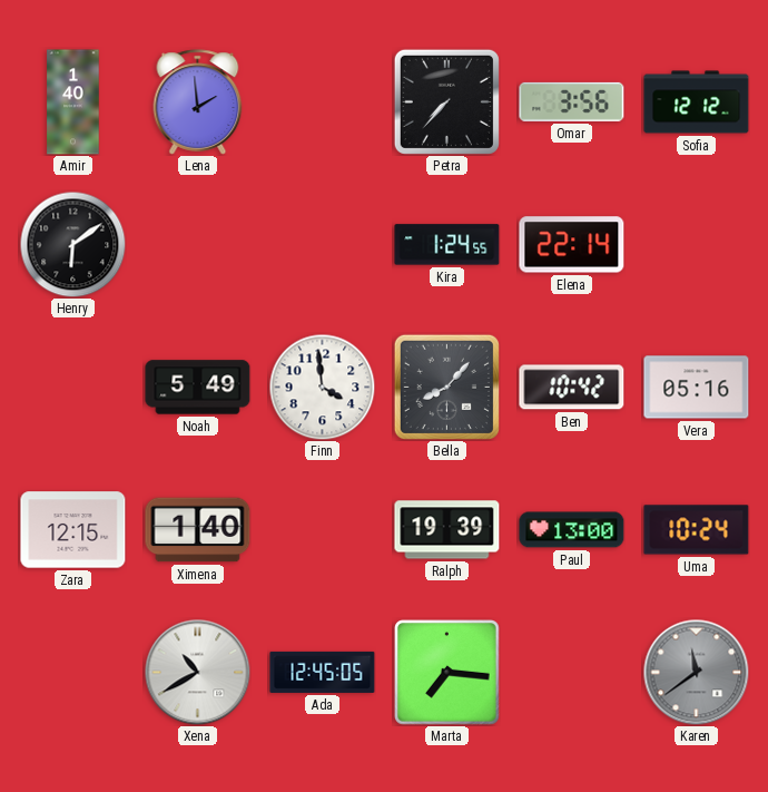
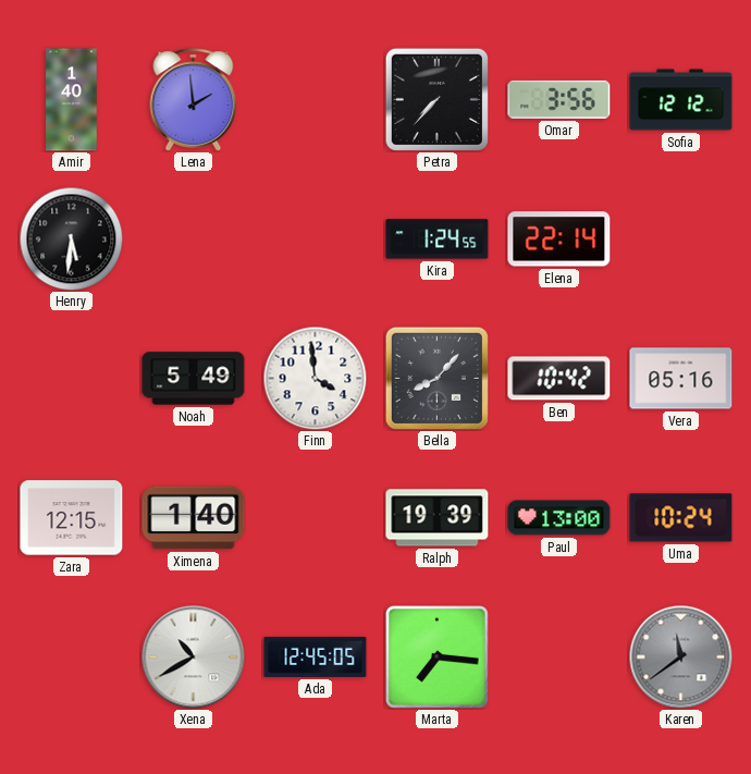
Henry: 6:09 -> 5:31
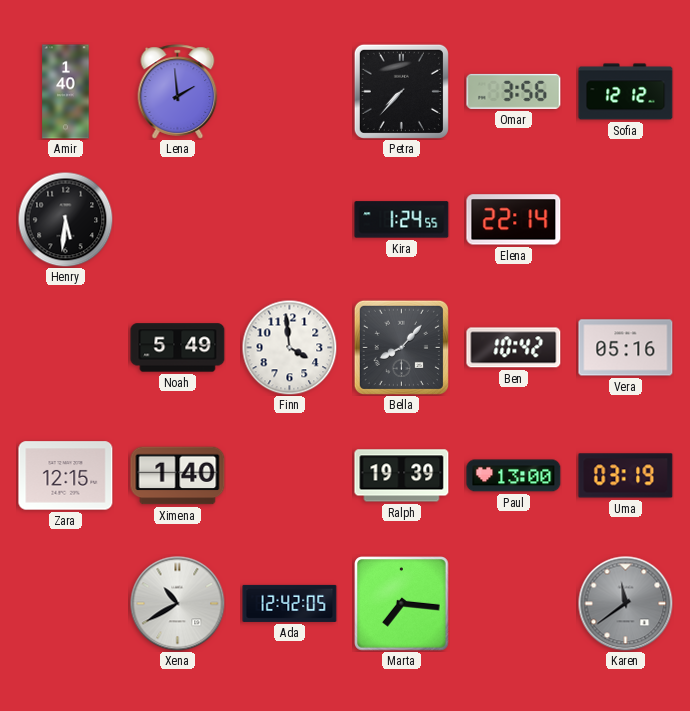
Uma: 10:24 -> 03:19
Ada: 12:45 -> 12:42
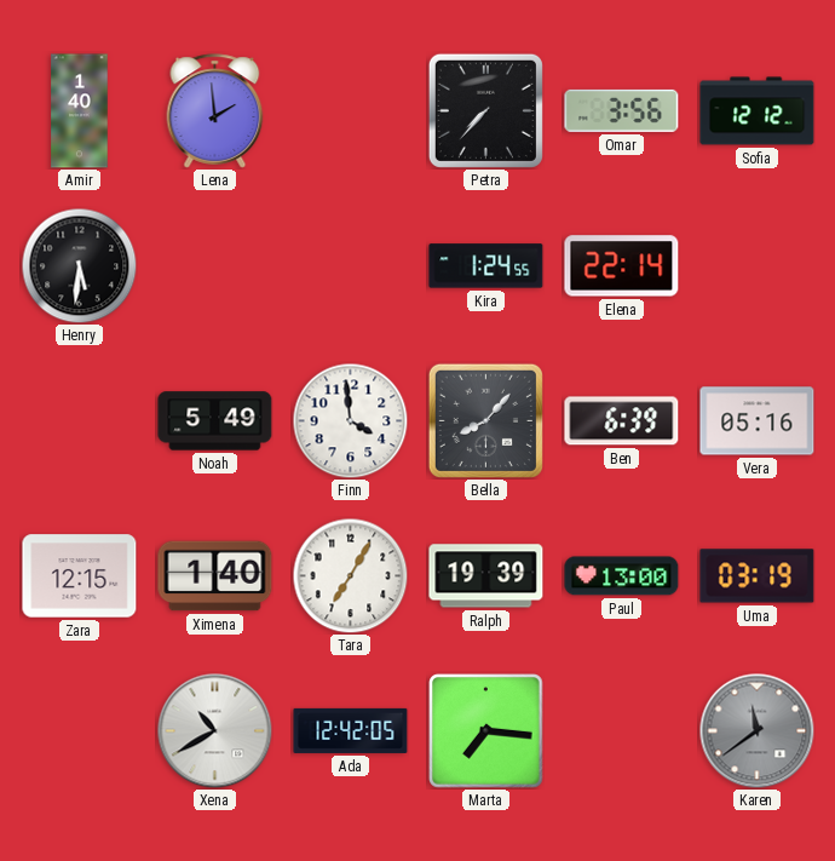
Ben: 10:42 -> 6:39
Tara: none -> 7:05
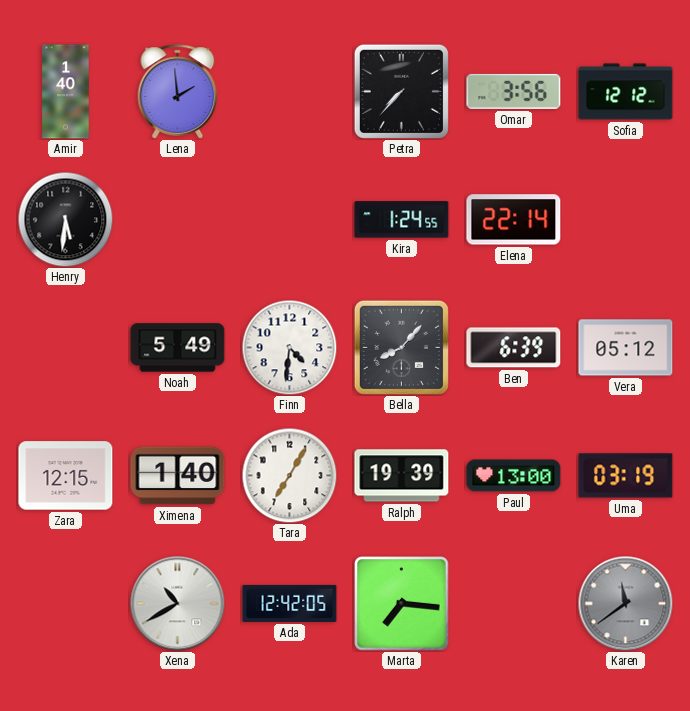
Finn: 3:59 -> 4:31
Vera: 05:16 -> 05:12
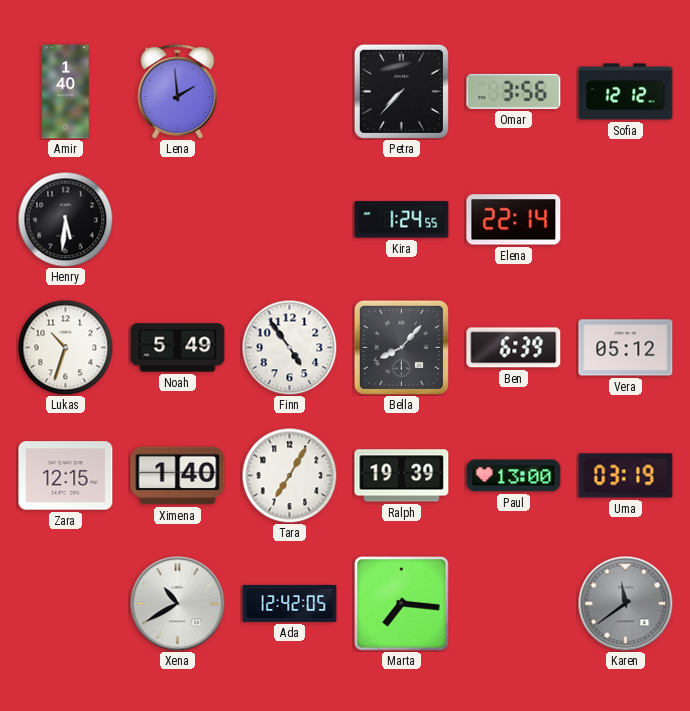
Lukas: none -> 10:33
Finn: 4:31 -> 4:54
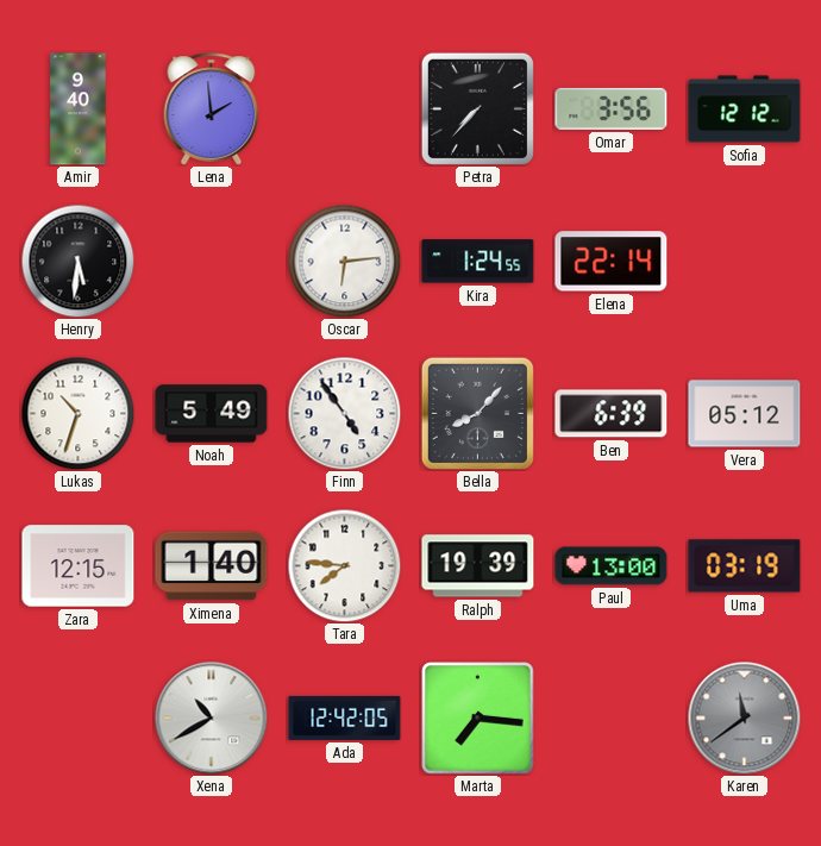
Amir: 1:40 -> 9:40
Oscar: none -> 6:14
Tara: 7:05 -> 7:46
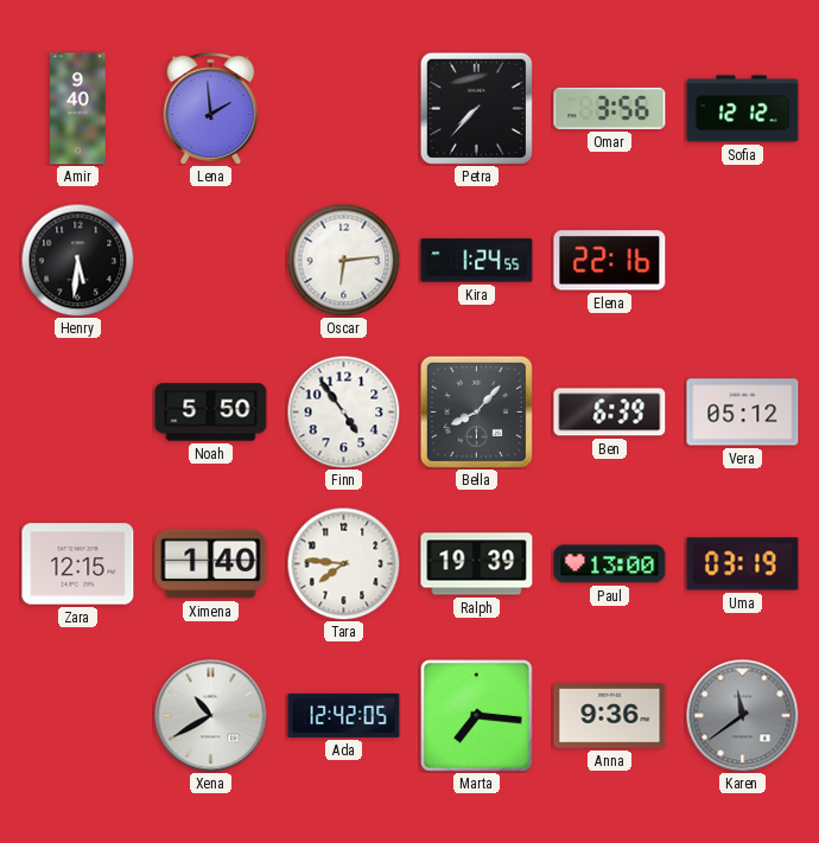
Elena: 22:14 -> 22:16
Lukas: 10:33 -> none
Noah: 5:49 -> 5:50
Anna: none -> 9:36
